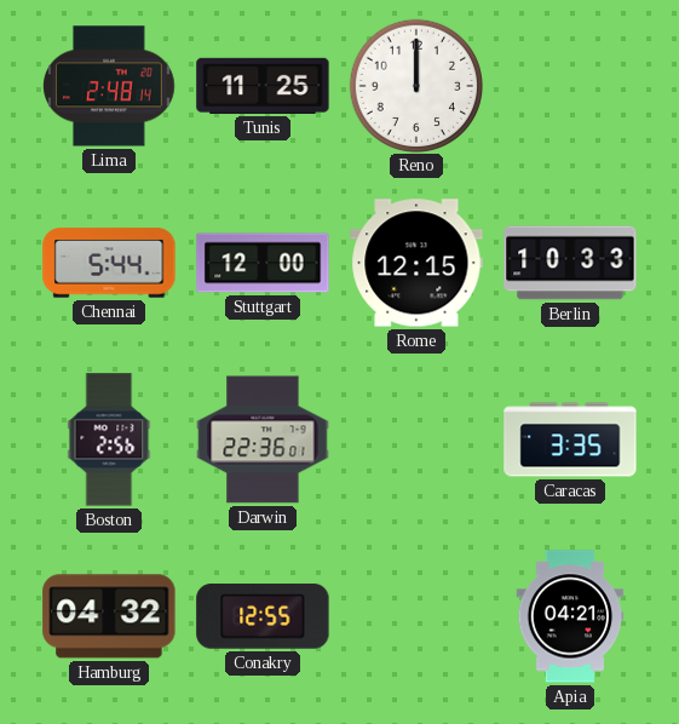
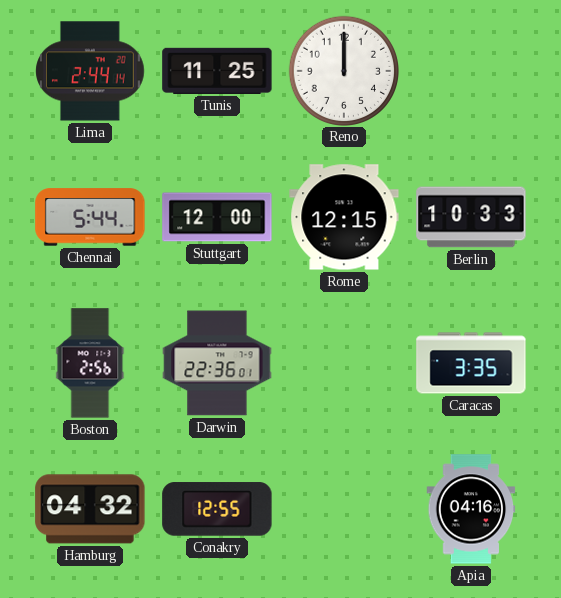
Lima: 2:48 -> 2:44
Apia: 04:21 -> 04:16
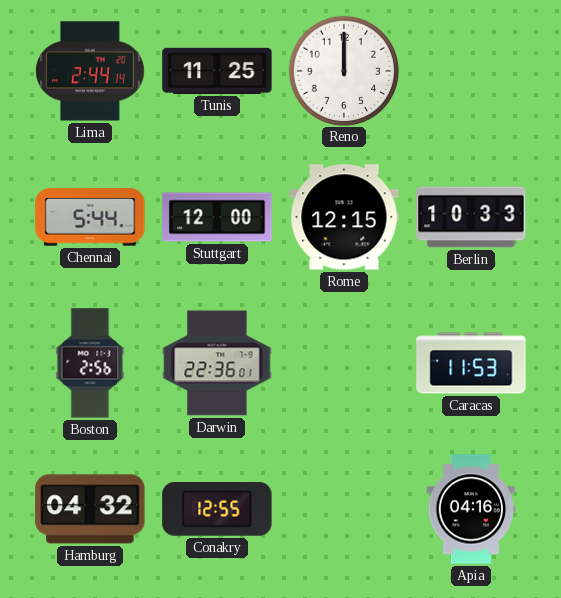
Caracas: 3:35 -> 11:53
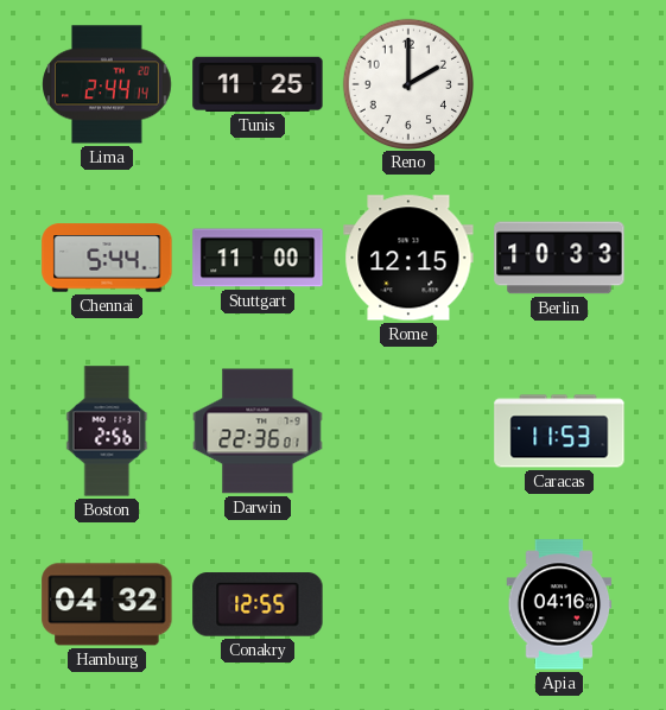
Reno: 12:00 -> 2:00
Stuttgart: 12:00 -> 11:00
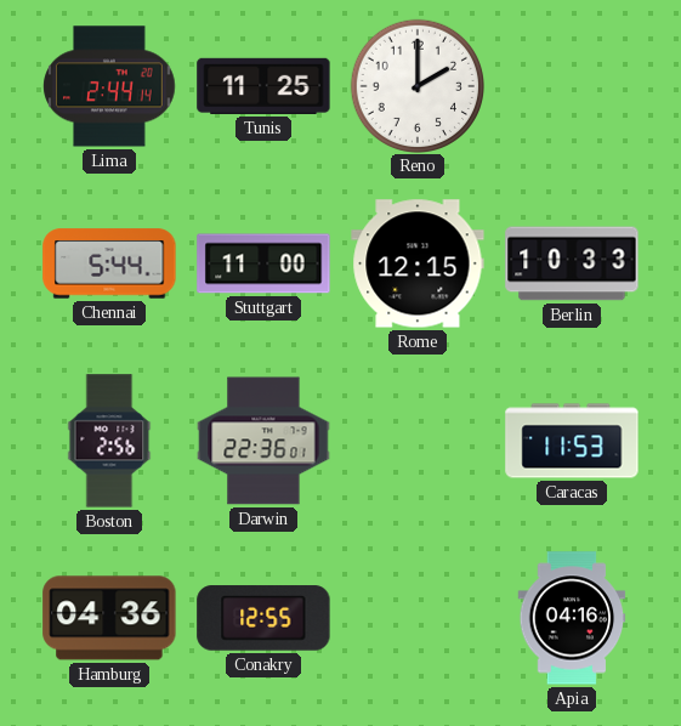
Hamburg: 04:32 -> 04:36
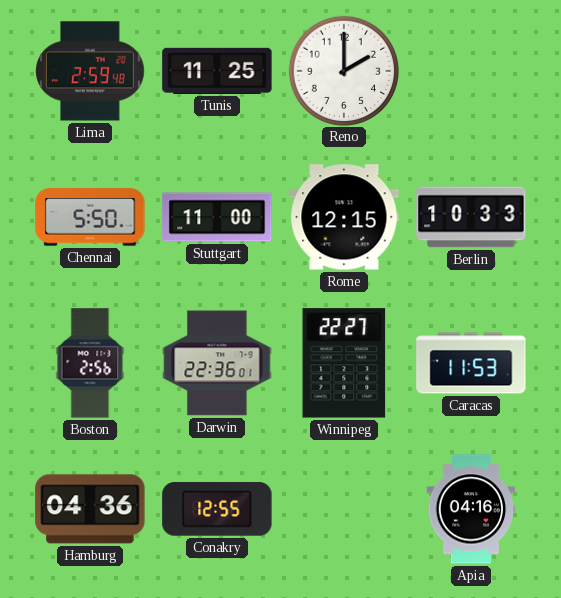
Lima: 2:44 -> 2:59
Chennai: 5:44 -> 5:50
Winnipeg: none -> 22:27
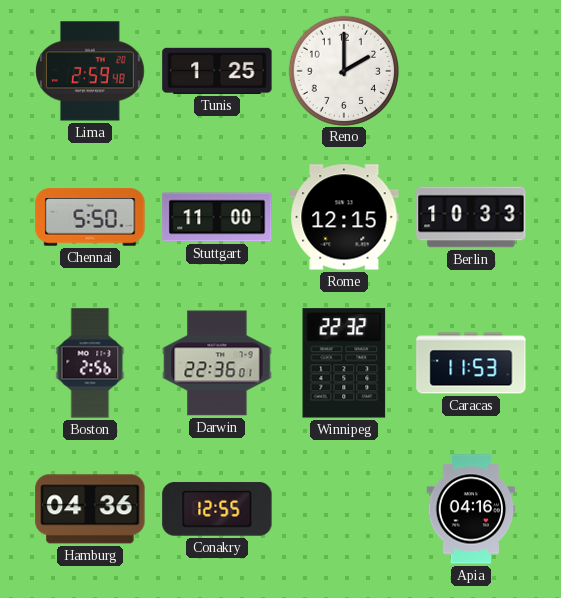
Tunis: 11:25 -> 1:25
Winnipeg: 22:27 -> 22:32
